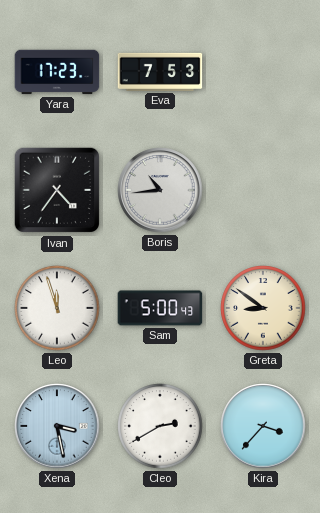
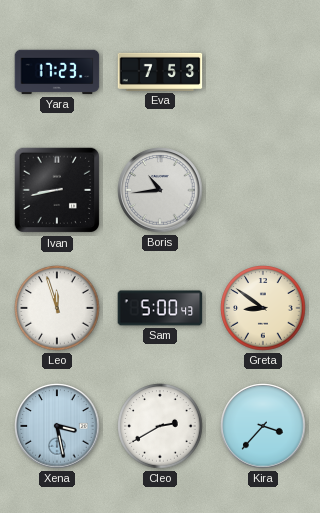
Ivan: 4:36 -> 8:43
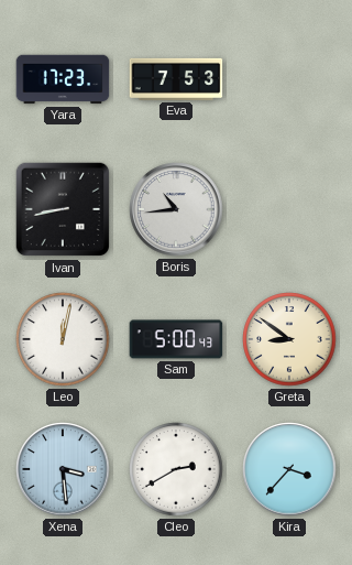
Leo: 11:57 -> 12:02
Xena: 3:28 -> 3:29
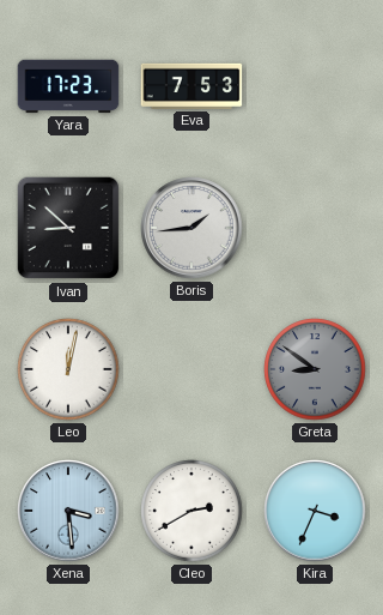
Ivan: 8:43 -> 8:52
Boris: 10:44 -> 1:44
Sam: 5:00 -> none
Greta dial: cream -> grey
Kira: 3:37 -> 3:34
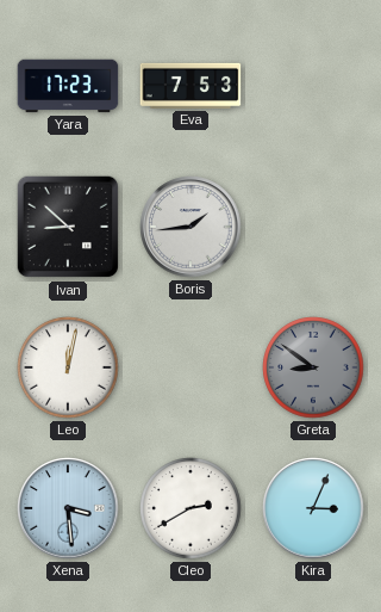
Kira: 3:34 -> 3:04
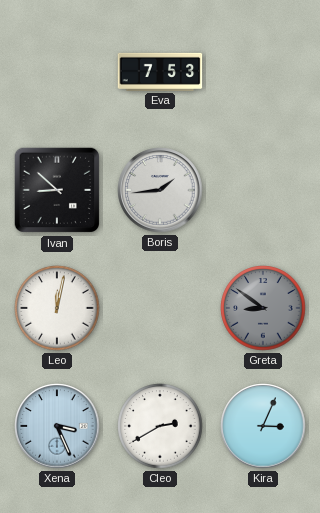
Yara: 17:23 -> none
Xena: 3:29 -> 3:26
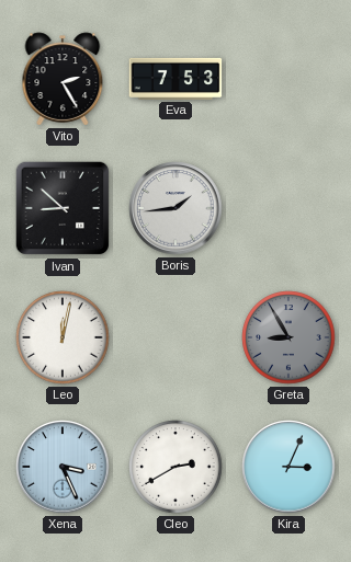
Vito: none -> 2:25
Greta: 8:51 -> 8:55
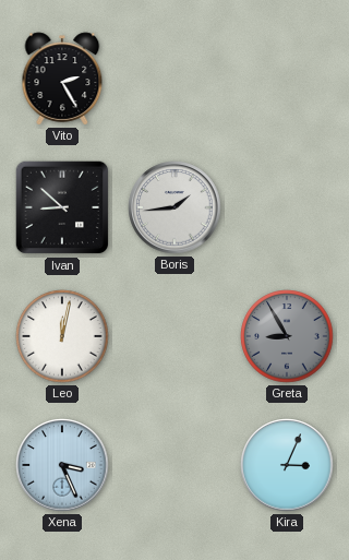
Eva: 7:53 -> none
Cleo: 2:40 -> none
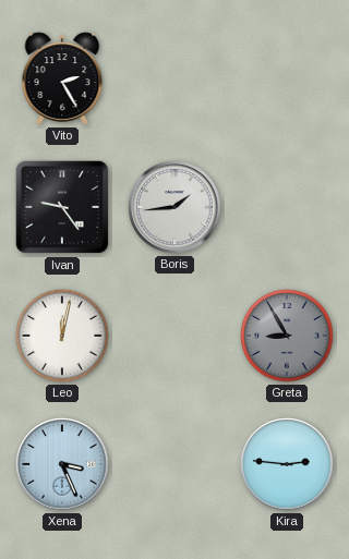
Ivan: 8:52 -> 9:24
Kira: 3:04 -> 2:46
